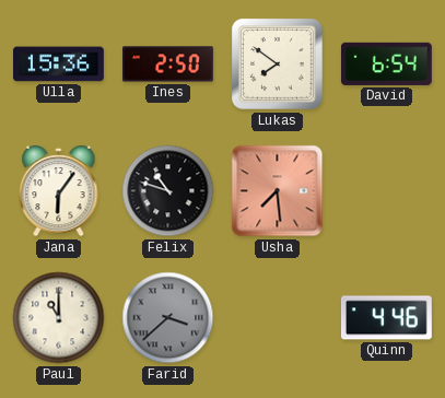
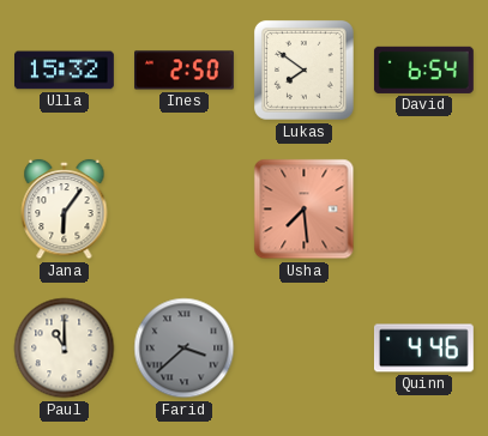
Ulla: 15:36 -> 15:32
Felix: 10:48 -> none
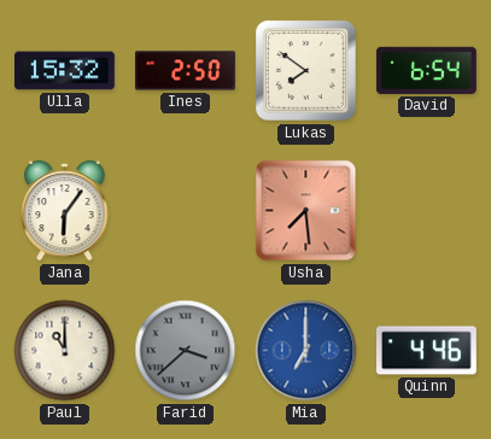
Mia: none -> 7:00
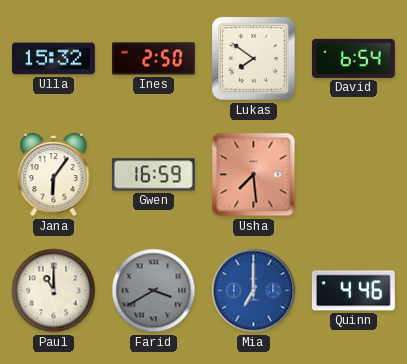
Gwen: none -> 16:59
Farid: 3:38 -> 3:40
